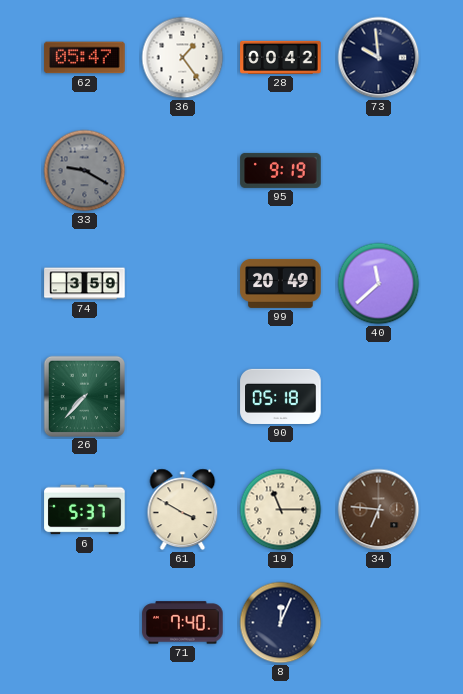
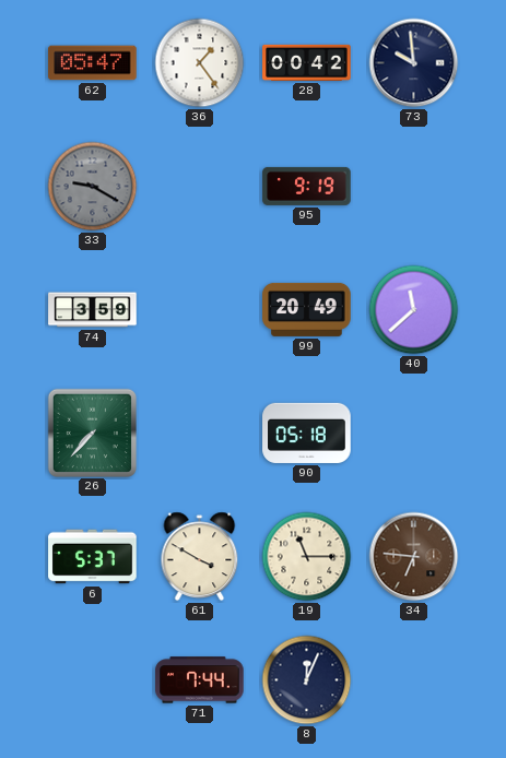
71: 7:40 -> 7:44
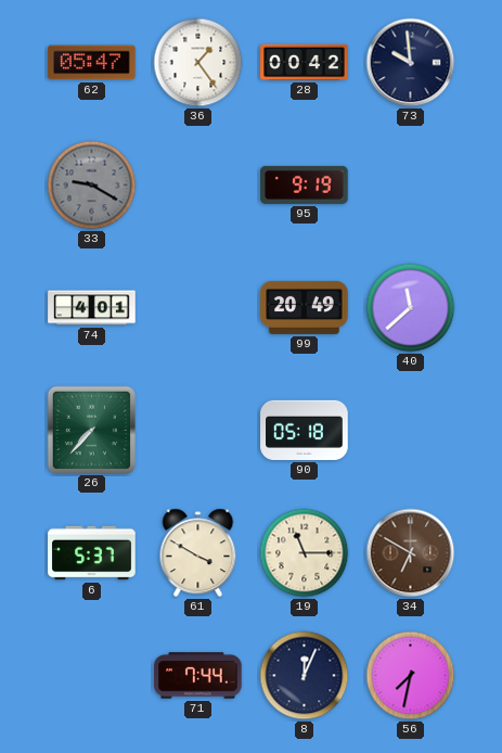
74: 3:59 -> 4:01
34: 6:46 -> 6:50
56: none -> 7:32
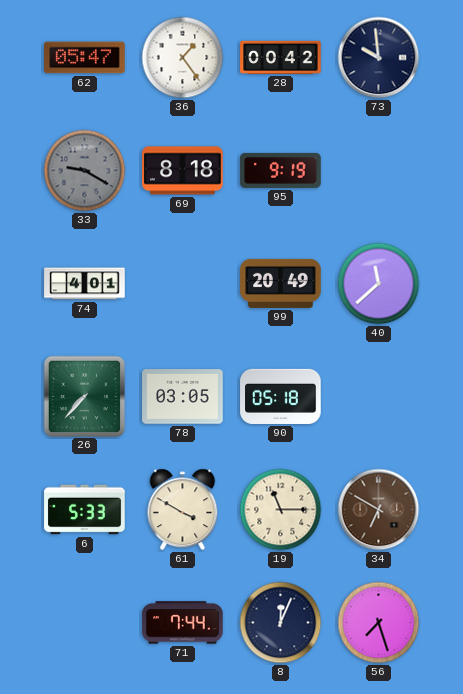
69: none -> 8:18
78: none -> 03:05
6: 5:37 -> 5:33
56: 7:32 -> 7:27
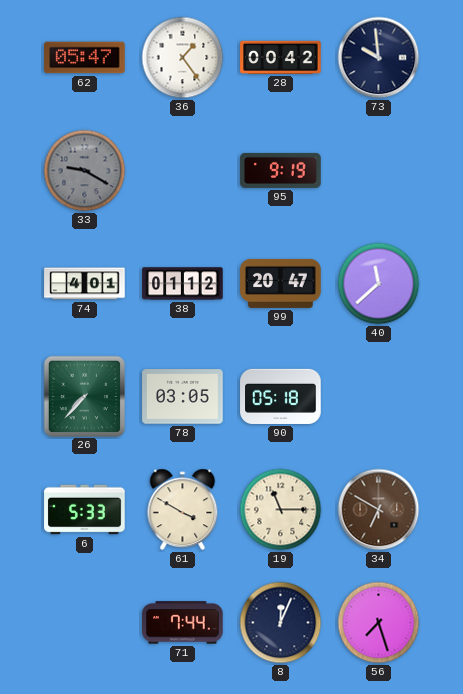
69: 8:18 -> none
38: none -> 01:12
99: 20:49 -> 20:47
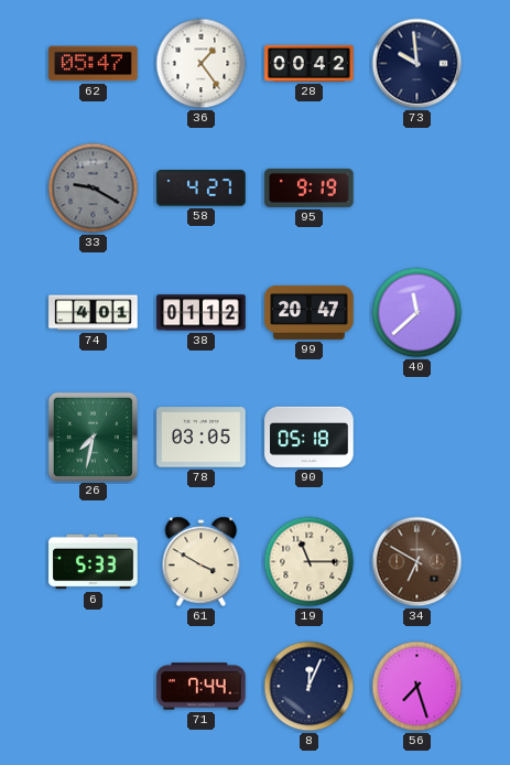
58: none -> 4:27
26: 7:37 -> 7:32
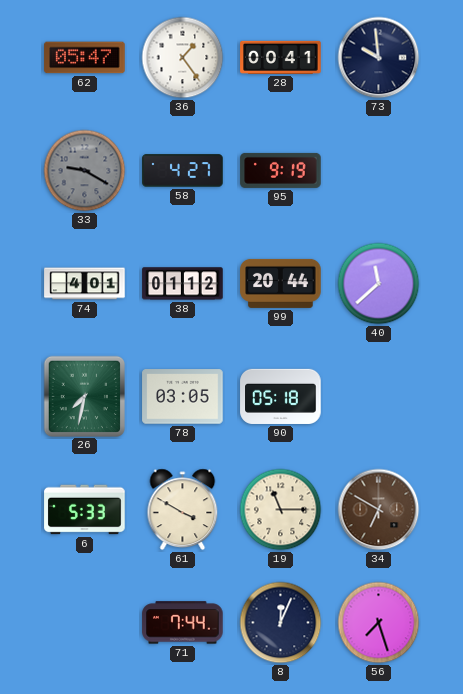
28: 00:42 -> 00:41
99: 20:47 -> 20:44
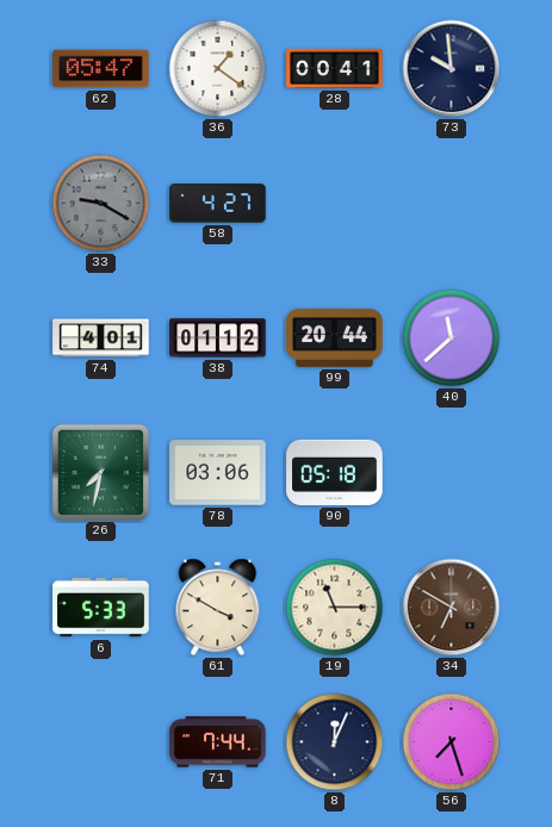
36: 1:24 -> 1:21
95: 9:19 -> none
78: 03:05 -> 03:06
